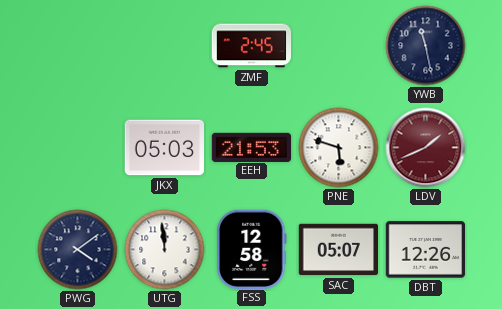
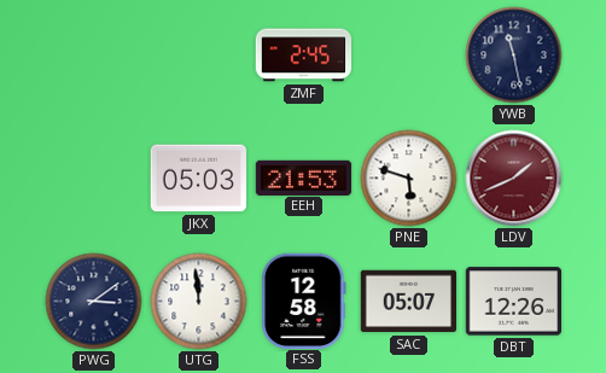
PWG: 4:09 -> 3:09
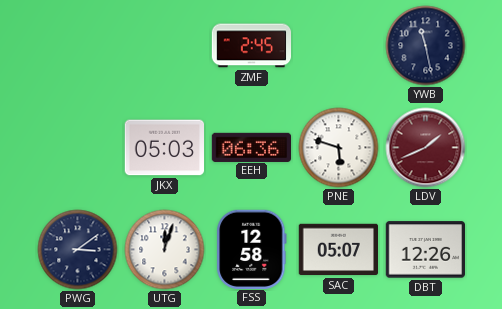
EEH: 21:53 -> 06:36
UTG: 11:59 -> 12:03
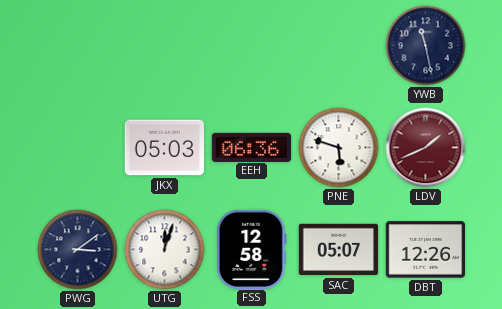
ZMF: 2:45 -> none
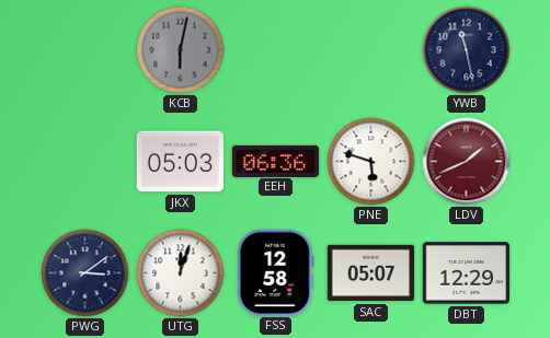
KCB: none -> 6:02
DBT: 12:26 -> 12:29
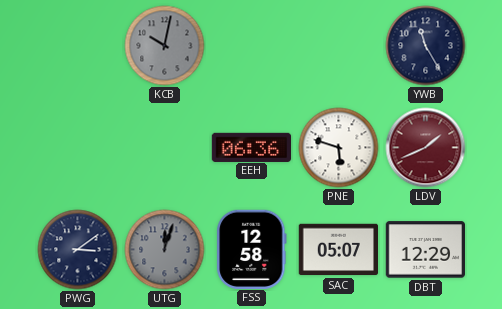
KCB: 6:02 -> 10:02
YWB: 11:28 -> 11:25
JKX: 05:03 -> none
UTG dial: white -> grey
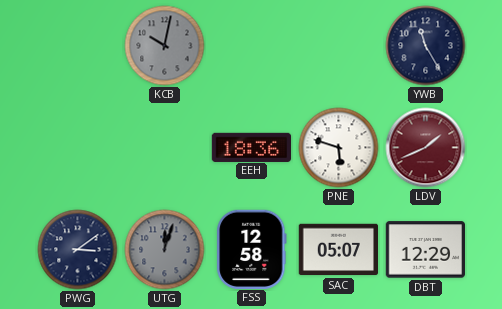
EEH: 06:36 -> 18:36
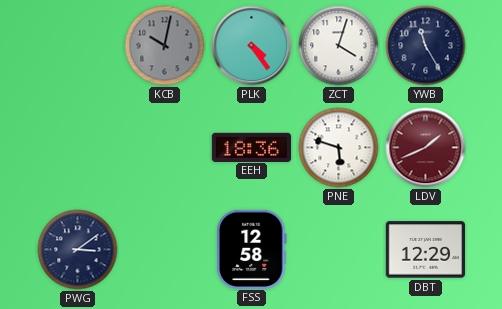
PLK: none -> 4:24
ZCT: none -> 4:03
UTG: 12:03 -> none
SAC: 05:07 -> none
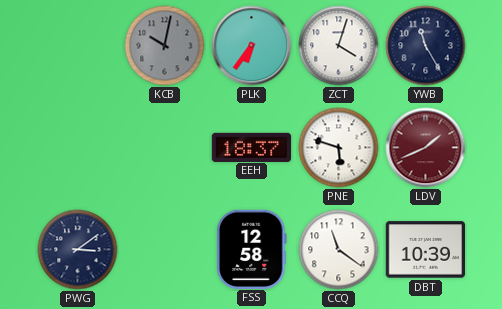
PLK: 4:24 -> 6:36
EEH: 18:36 -> 18:37
CCQ: none -> 11:21
DBT: 12:29 -> 10:39
